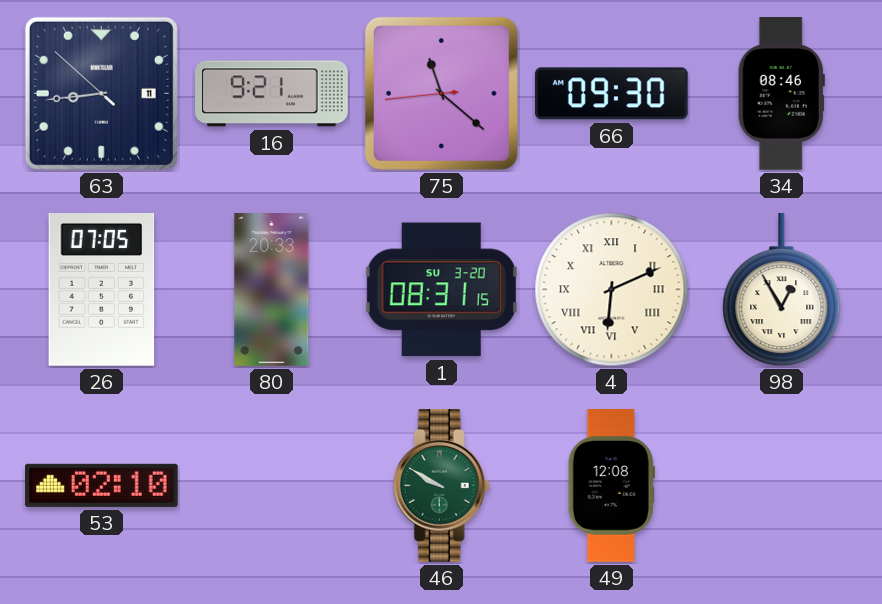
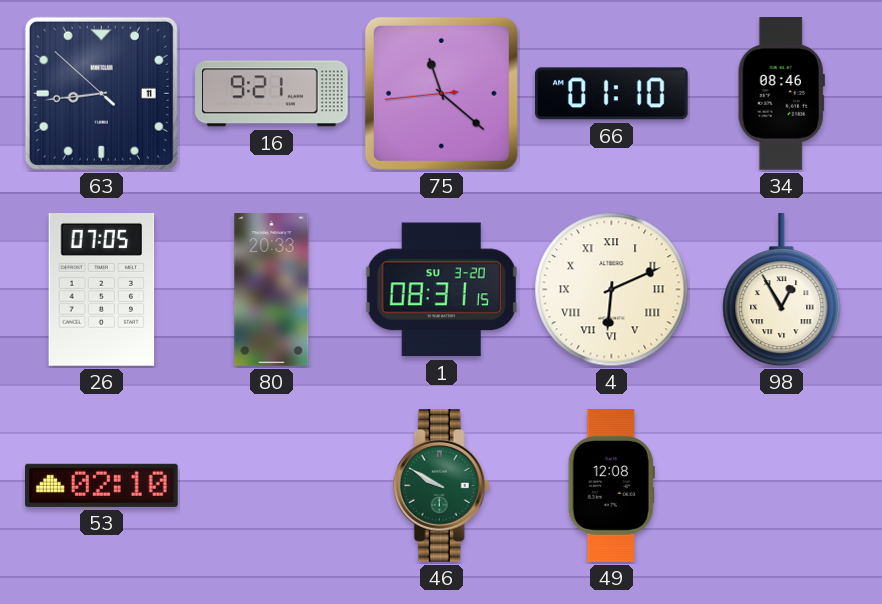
66: 09:30 -> 01:10
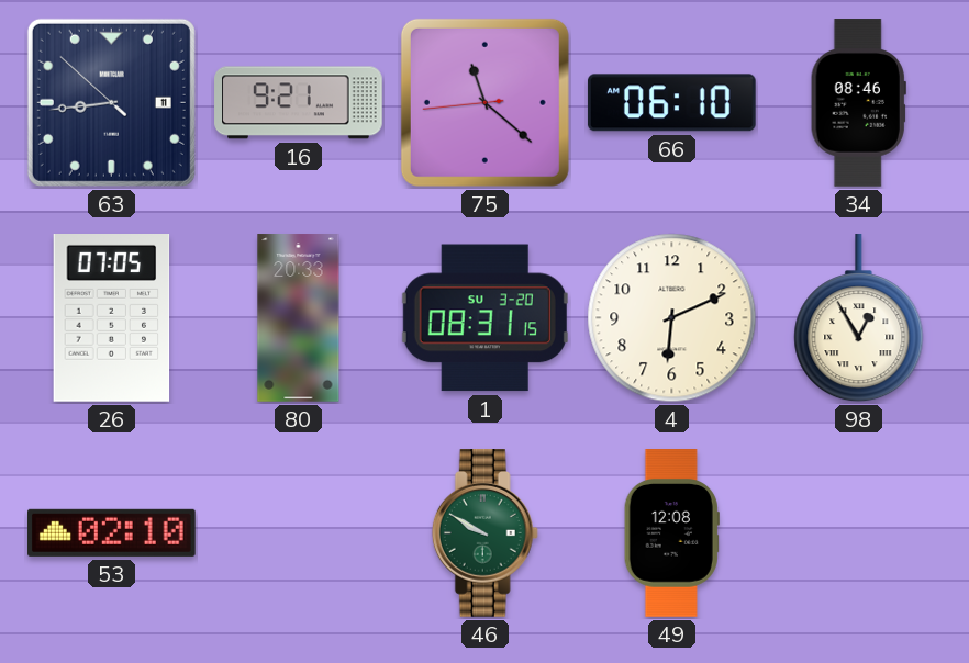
66: 01:10 -> 06:10
4 numerals: Roman -> Arabic
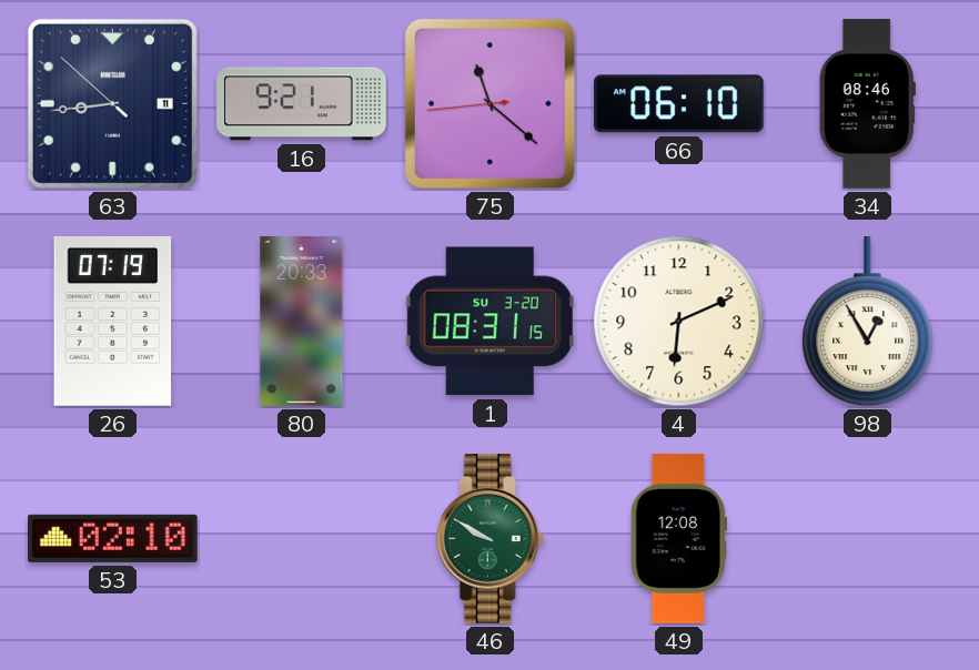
26: 07:05 -> 07:19
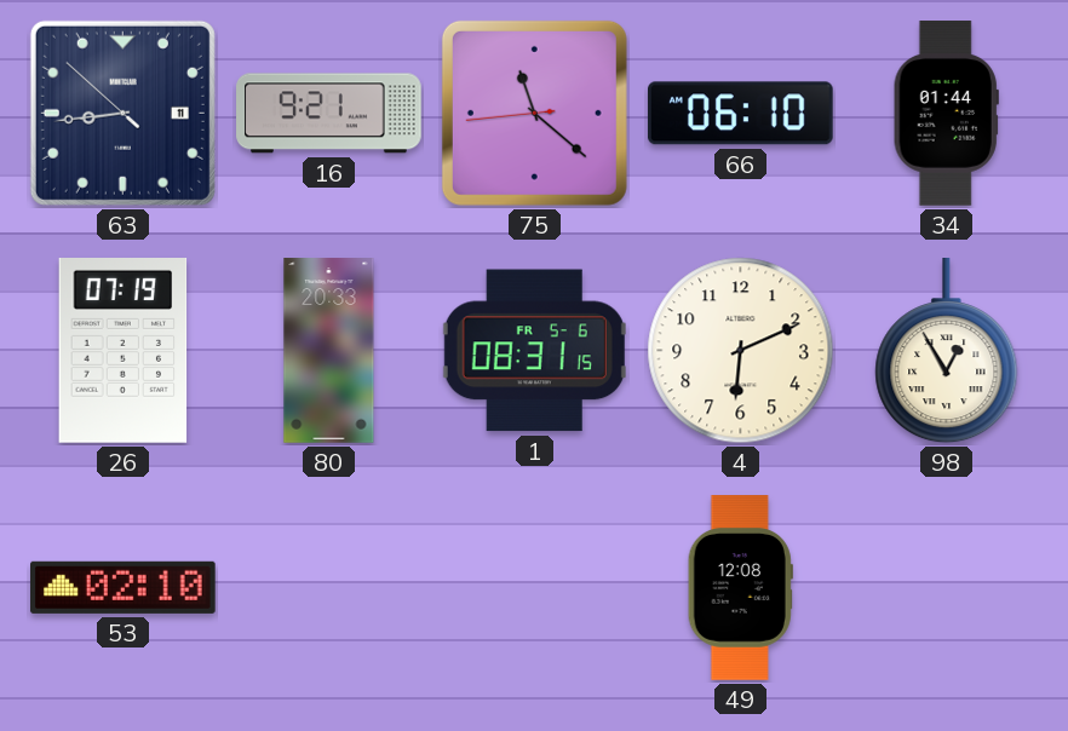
34: 08:46 -> 01:44
1 date: SU 3-20 -> FR 5-6
46: 9:50 -> none
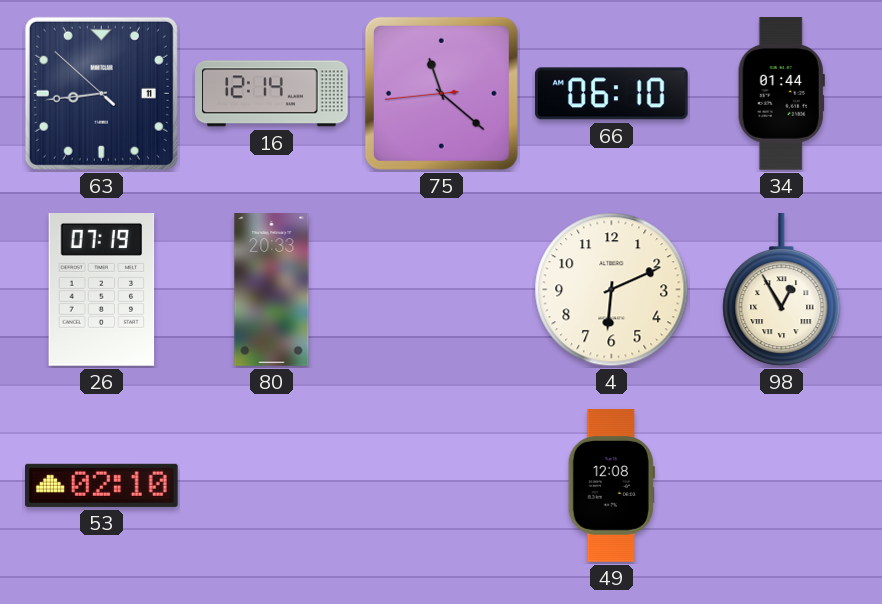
16: 9:21 -> 12:14
1: 08:31 -> none
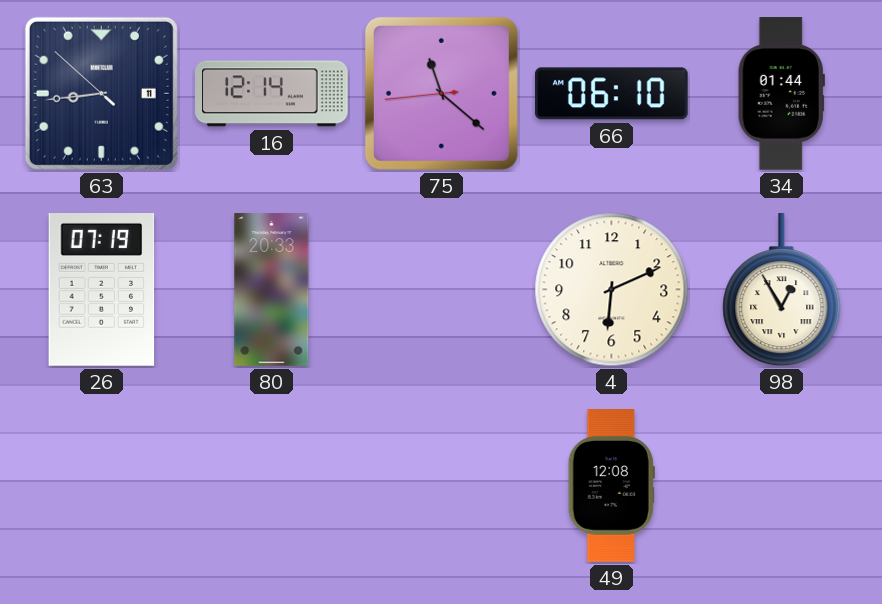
53: 02:10 -> none
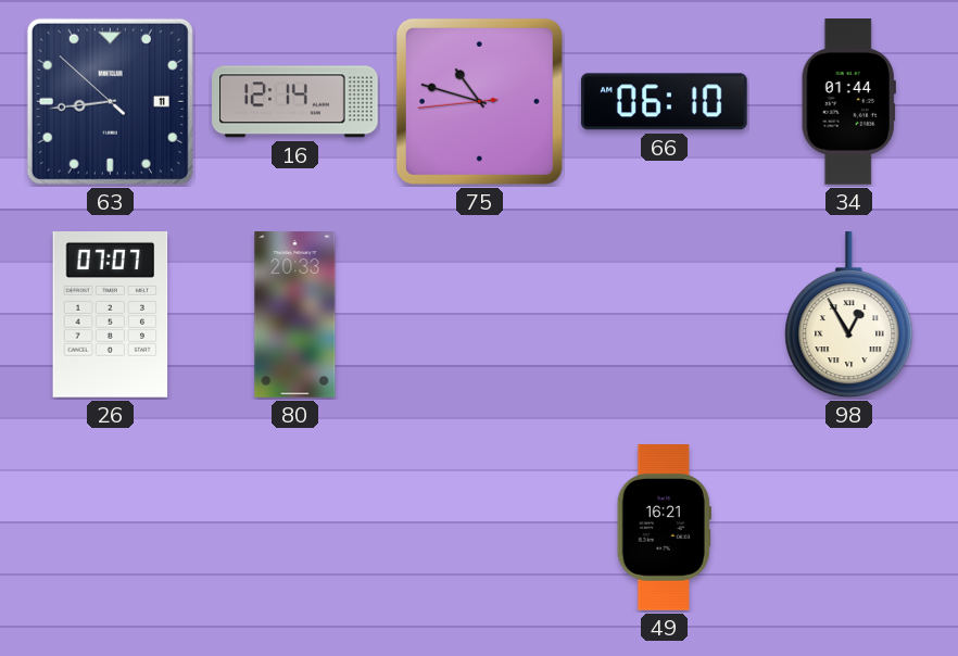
75: 11:21 -> 10:47
26: 07:19 -> 07:07
4: 6:11 -> none
49: 12:08 -> 16:21
